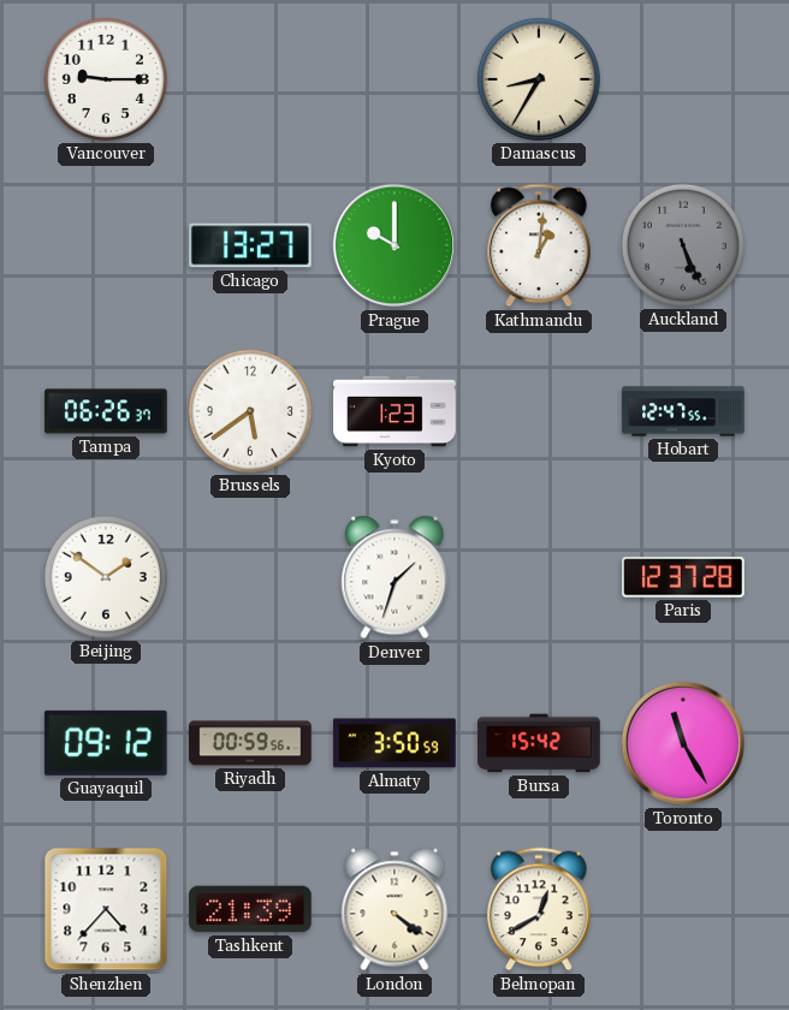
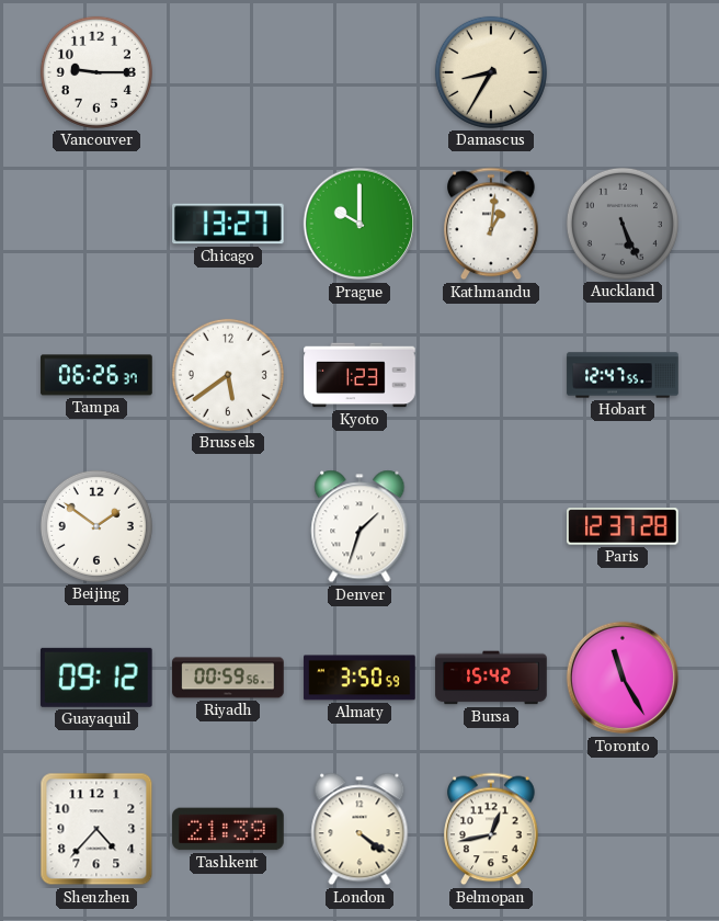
Belmopan: 12:40 -> 12:43
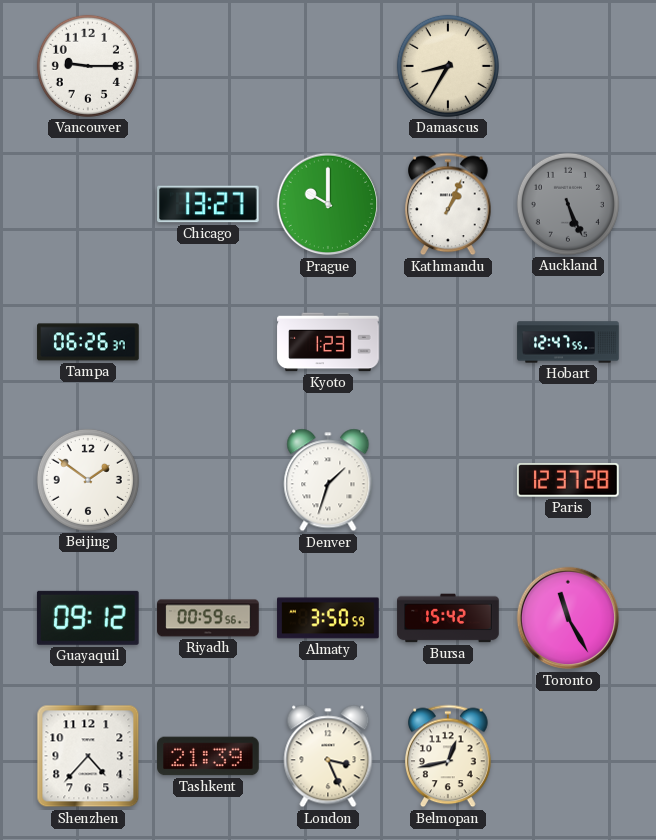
Kathmandu: 1:01 -> 1:04
Brussels: 5:39 -> none
London: 4:21 -> 3:26
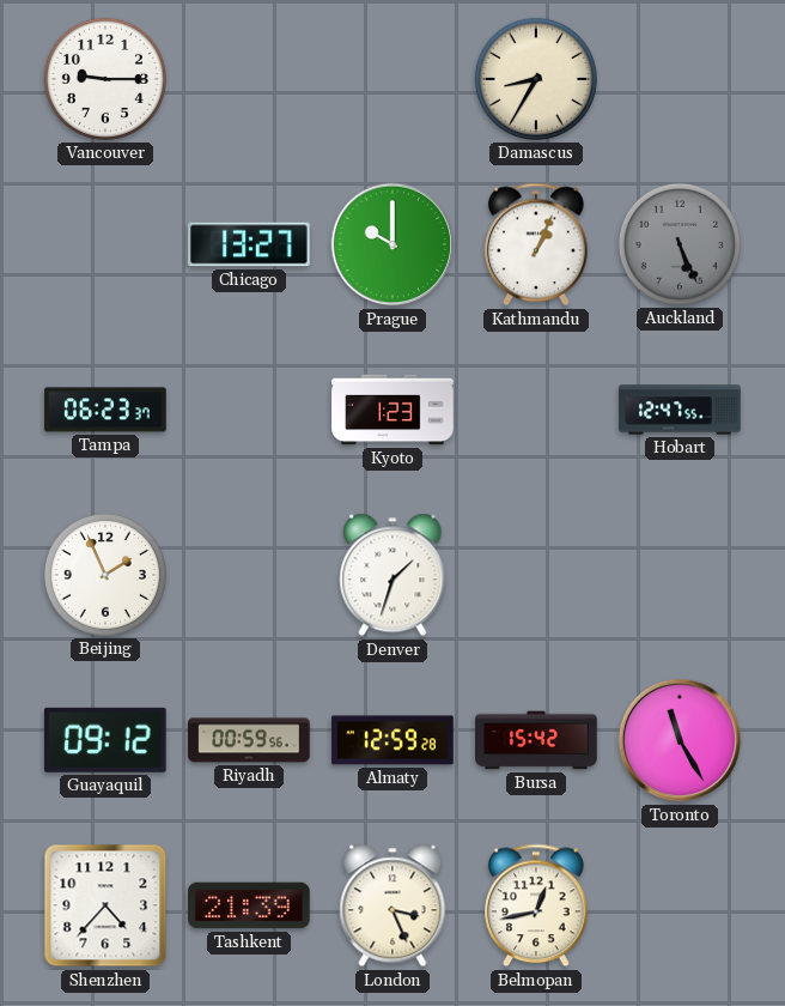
Tampa: 06:26 -> 06:23
Beijing: 1:51 -> 1:56
Paris: 12:37 -> none
Almaty: 3:50 -> 12:59
